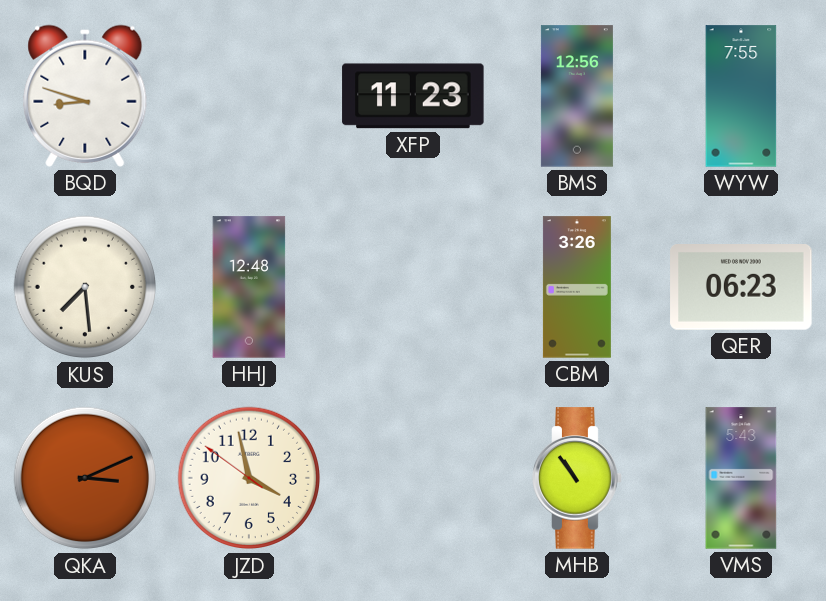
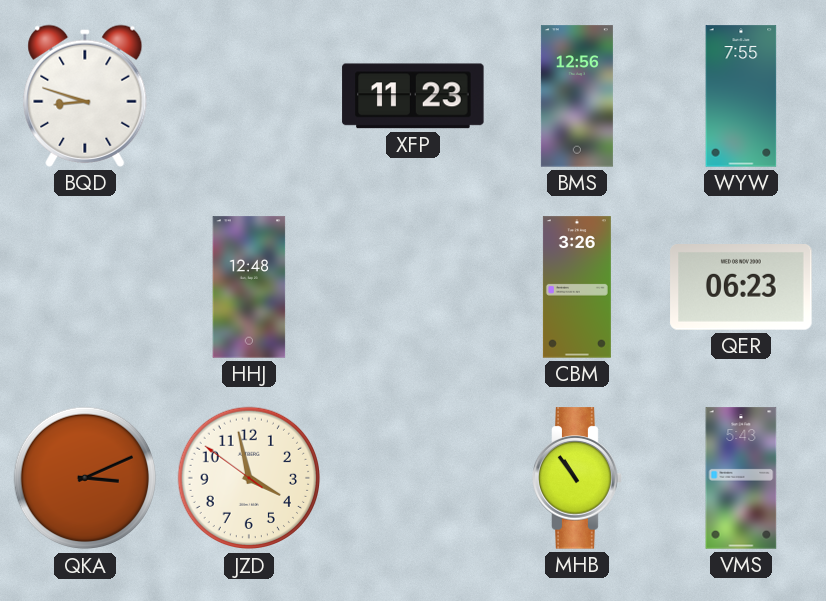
KUS: 7:29 -> none
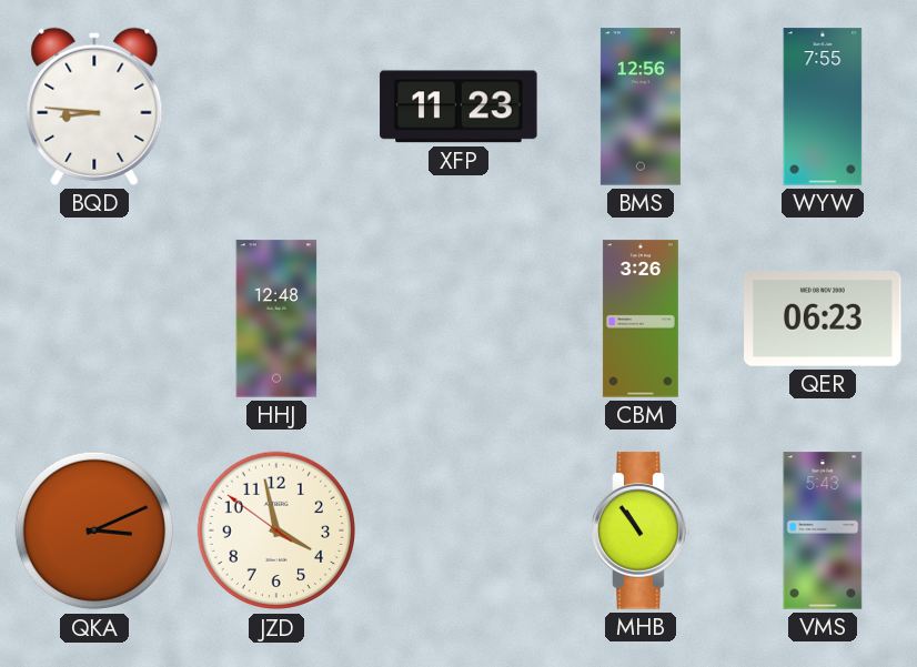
BQD: 8:48 -> 8:46
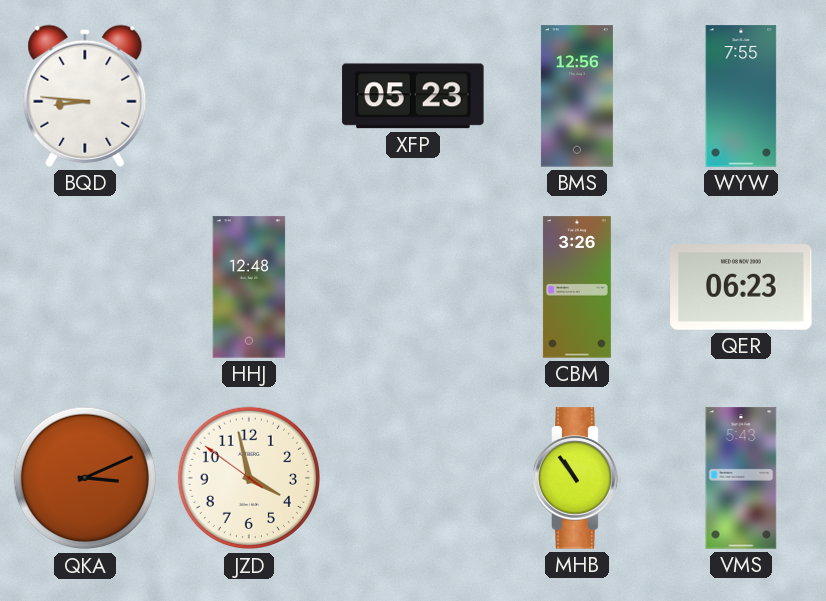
XFP: 11:23 -> 05:23
